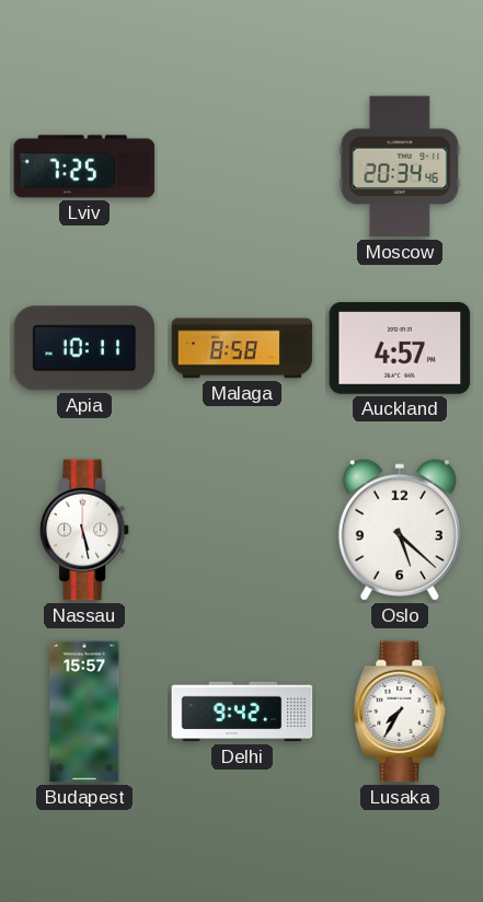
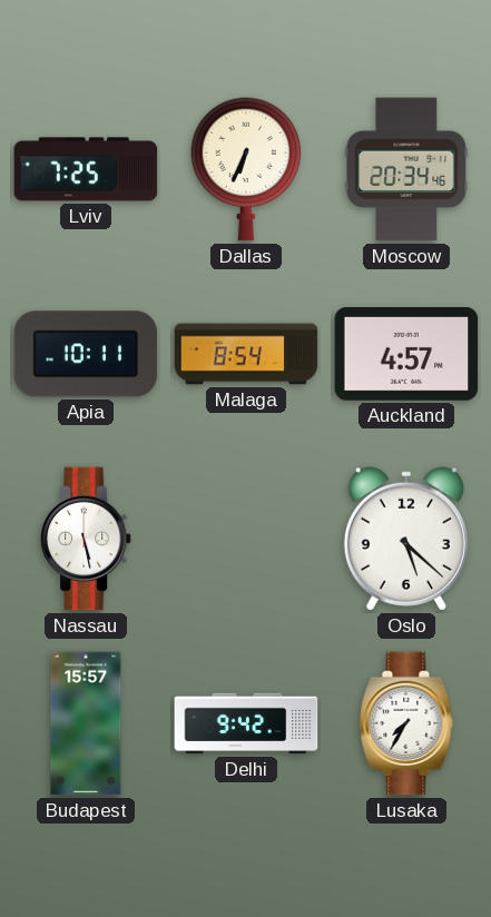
Dallas: none -> 6:34
Malaga: 8:58 -> 8:54
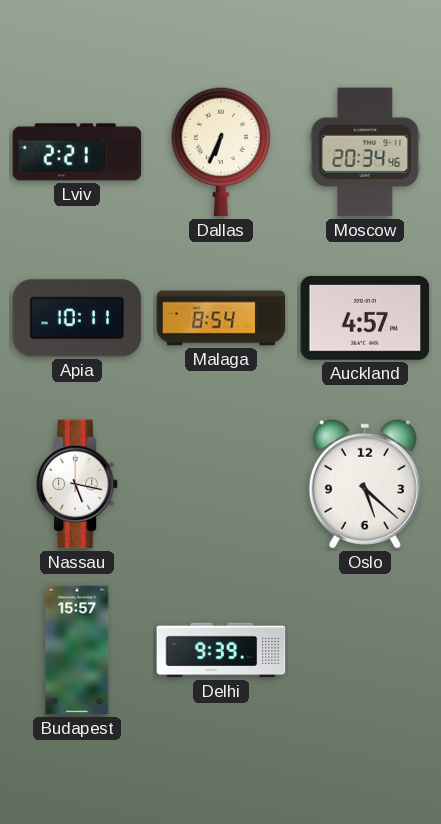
Lviv: 7:25 -> 2:21
Nassau: 5:28 -> 5:17
Delhi: 9:42 -> 9:39
Lusaka: 7:35 -> none
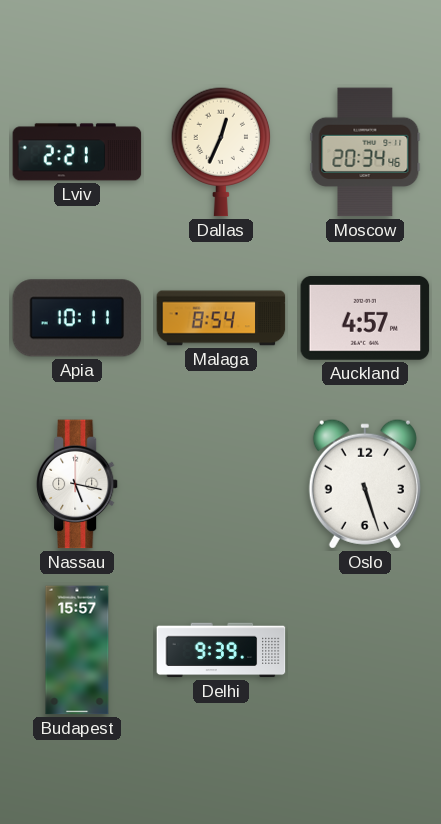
Dallas: 6:34 -> 12:34
Oslo: 5:22 -> 5:27
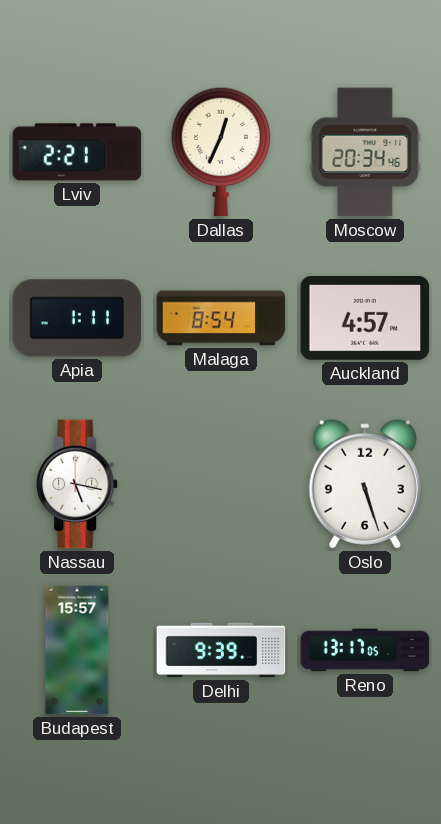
Apia: 10:11 -> 1:11
Reno: none -> 13:17
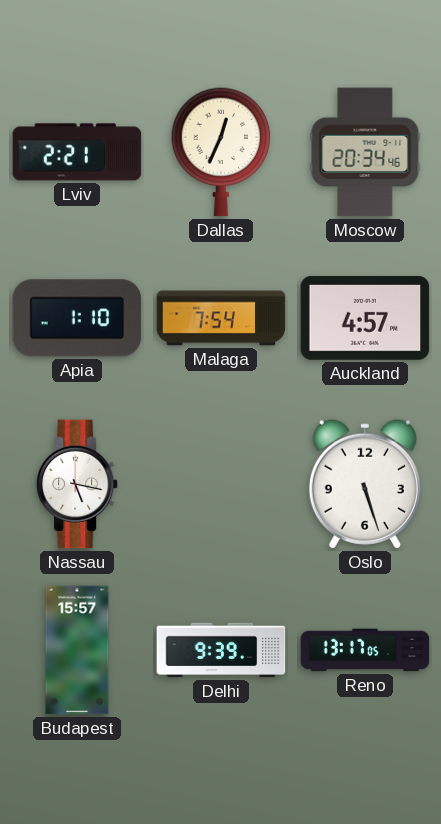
Apia: 1:11 -> 1:10
Malaga: 8:54 -> 7:54
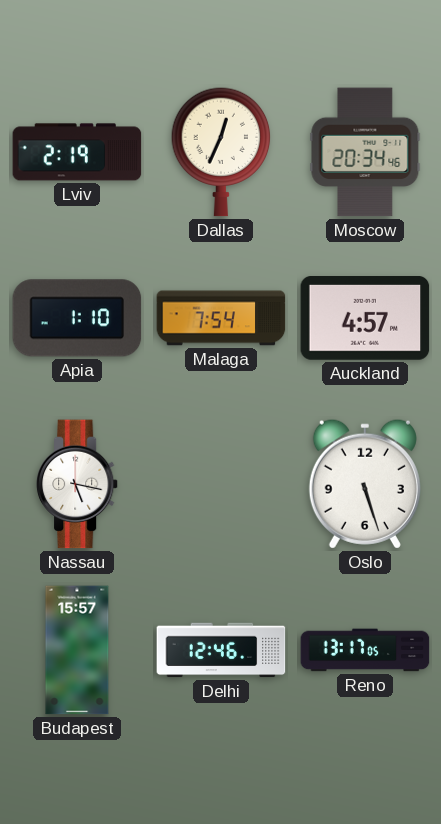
Lviv: 2:21 -> 2:19
Delhi: 9:39 -> 12:46
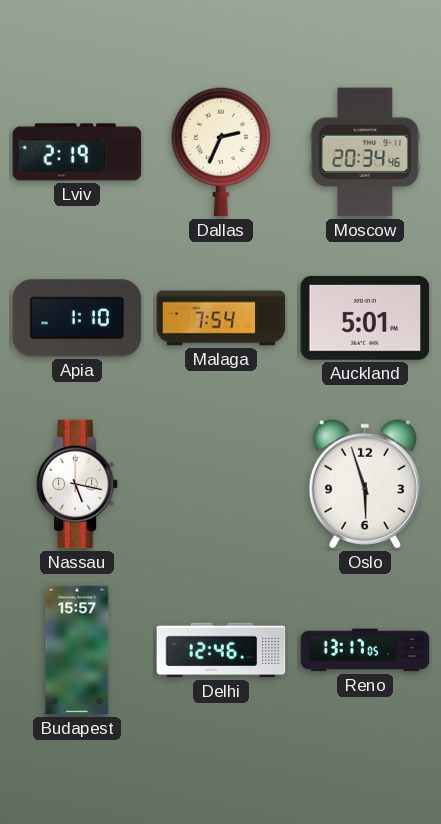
Dallas: 12:34 -> 2:34
Auckland: 4:57 -> 5:01
Oslo: 5:27 -> 5:57
